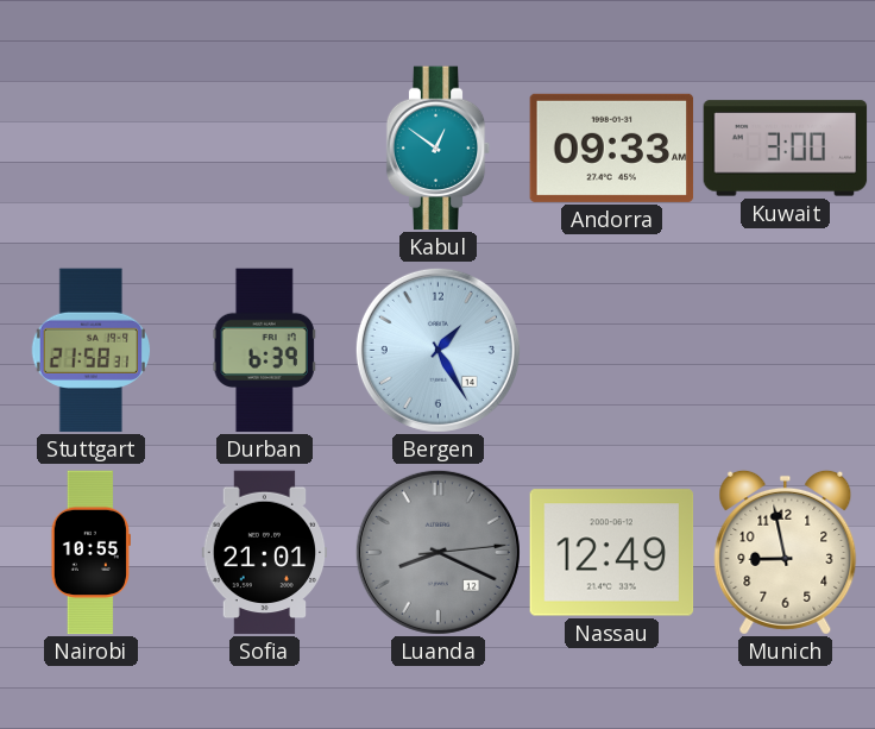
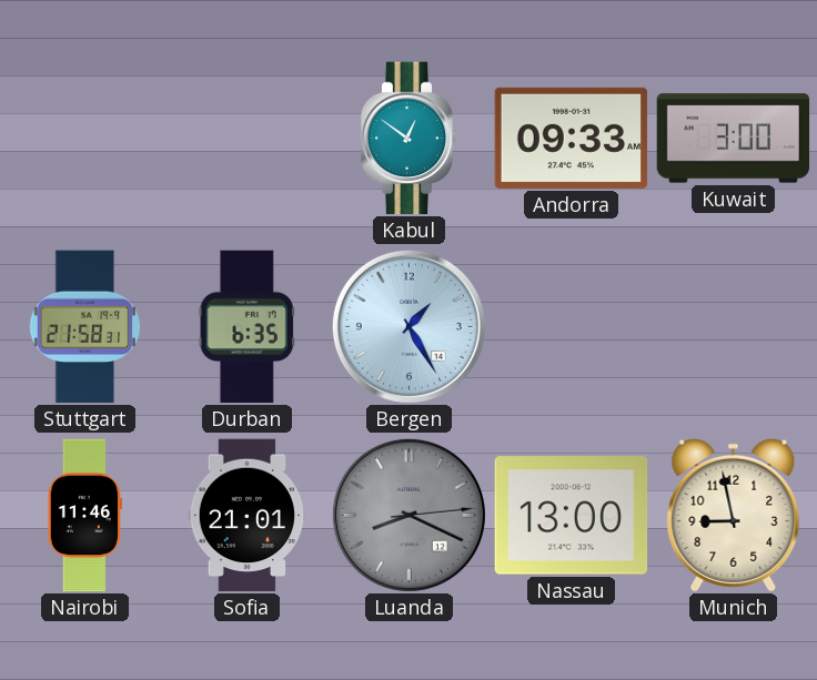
Durban: 6:39 -> 6:35
Nairobi: 10:55 -> 11:46
Nassau: 12:49 -> 13:00
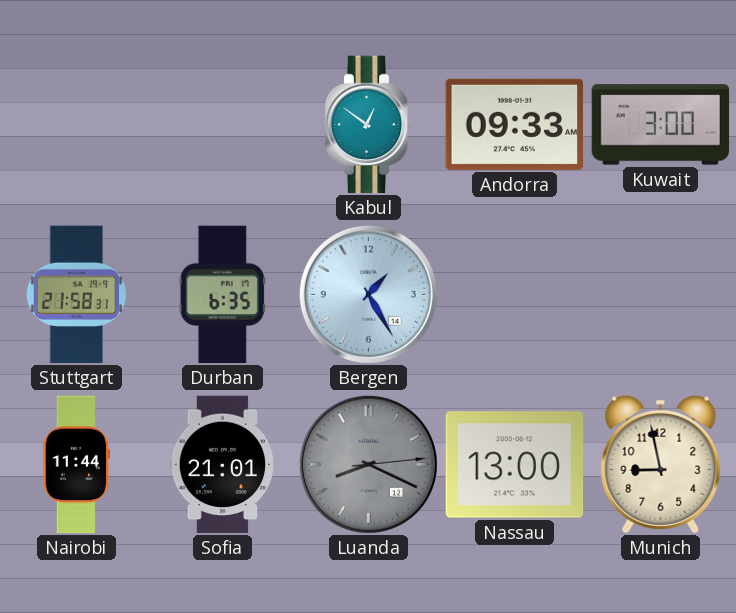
Nairobi: 11:46 -> 11:44
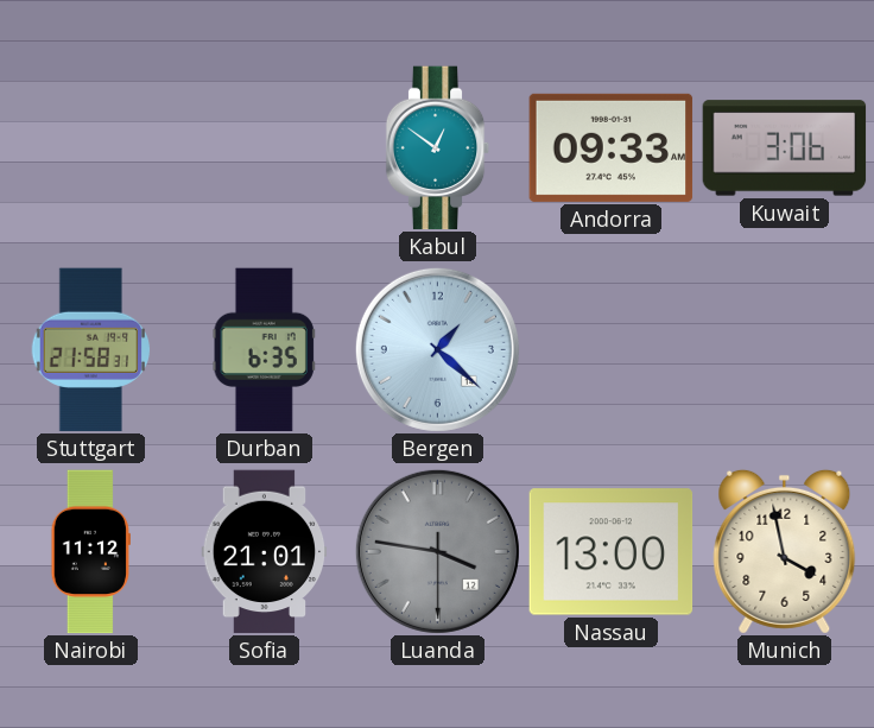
Kuwait: 3:00 -> 3:06
Bergen: 1:25 -> 1:22
Nairobi: 11:44 -> 11:12
Luanda: 8:19 -> 3:46
Munich: 8:58 -> 3:58
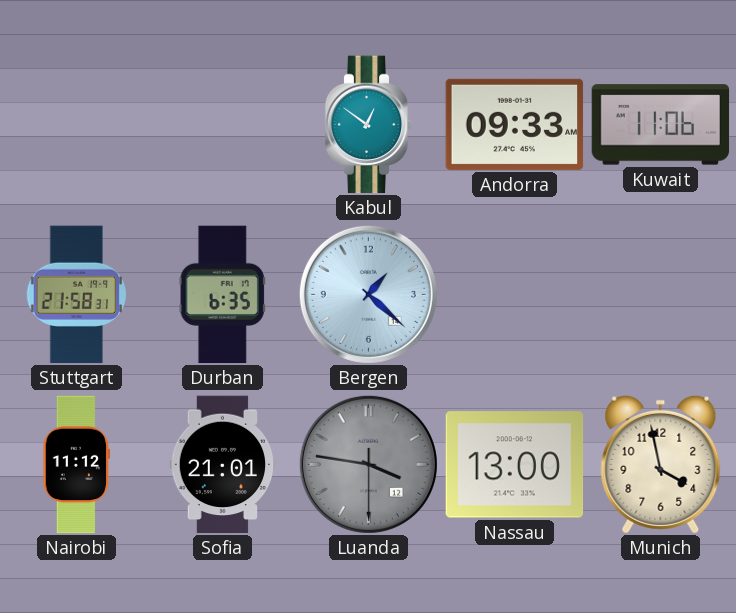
Kuwait: 3:06 -> 11:06
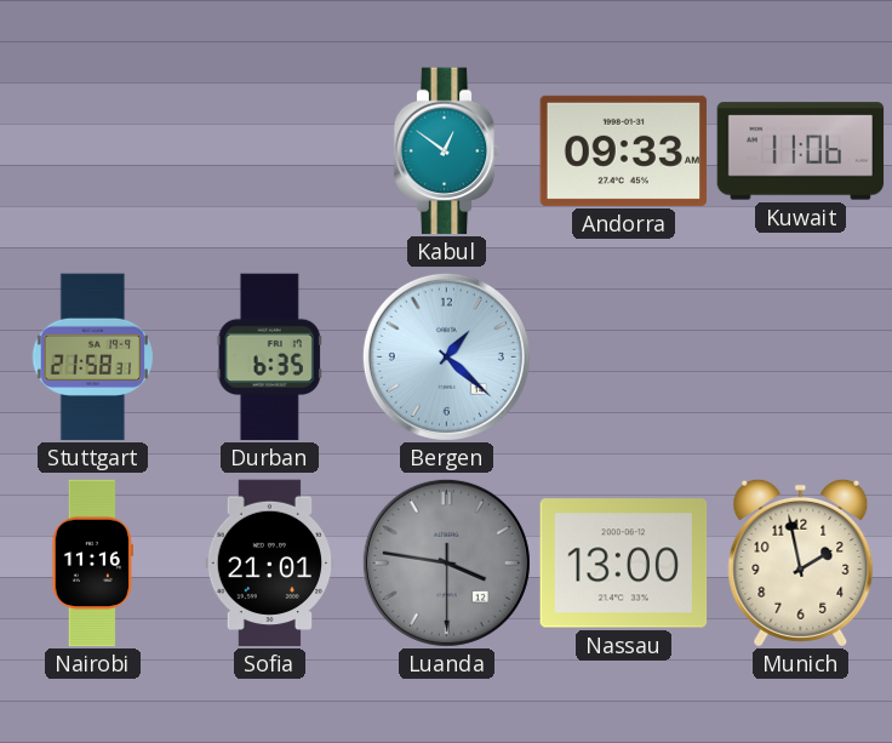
Nairobi: 11:12 -> 11:16
Munich: 3:58 -> 1:58
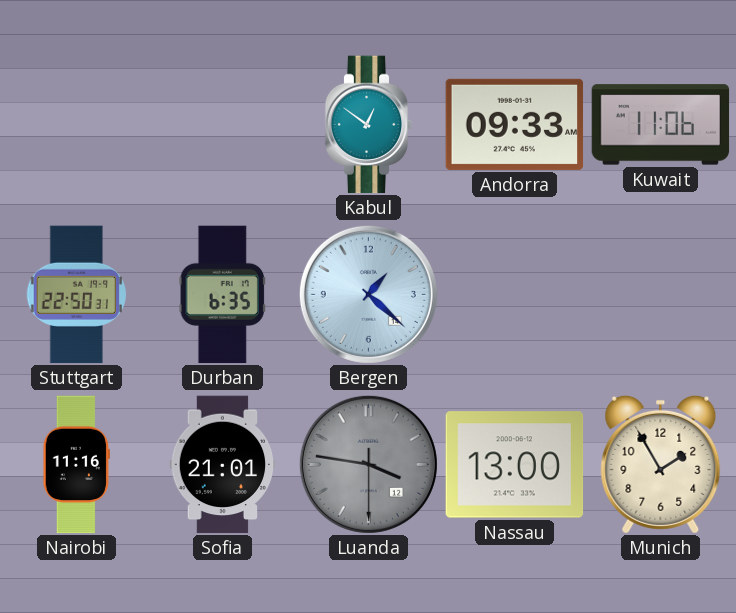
Stuttgart: 21:58 -> 22:50
Munich: 1:58 -> 1:55
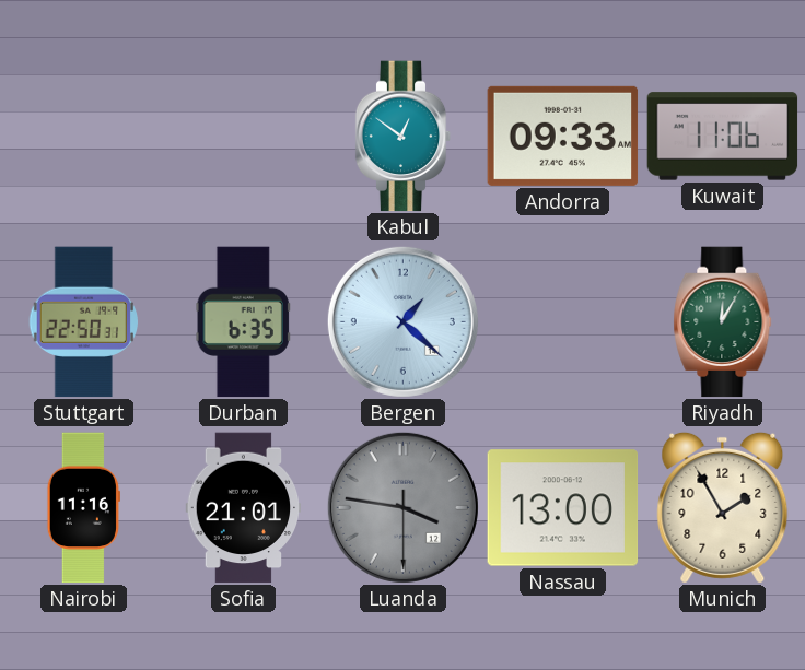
Riyadh: none -> 12:05
